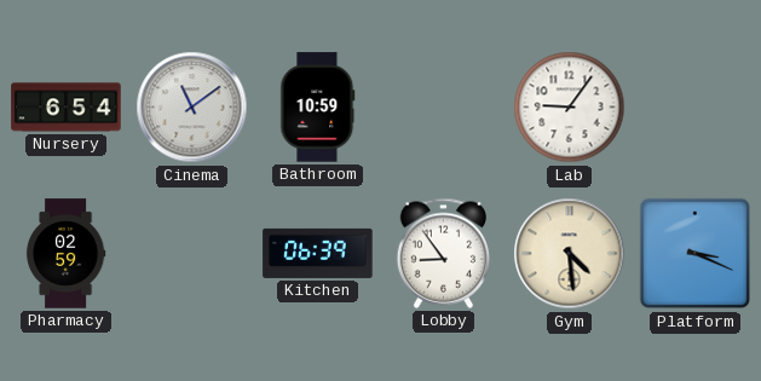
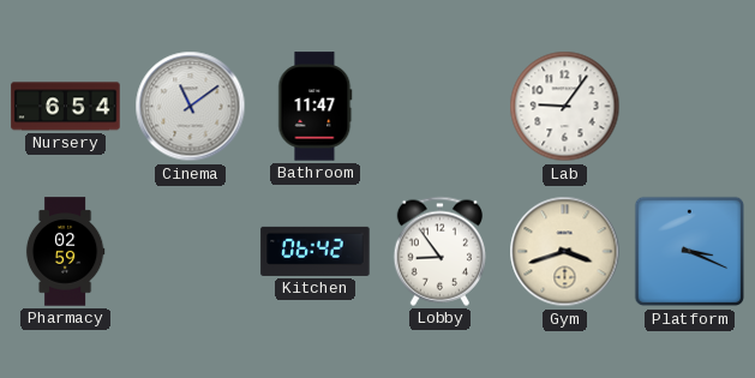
Bathroom: 10:59 -> 11:47
Kitchen: 06:39 -> 06:42
Gym: 4:29 -> 3:42
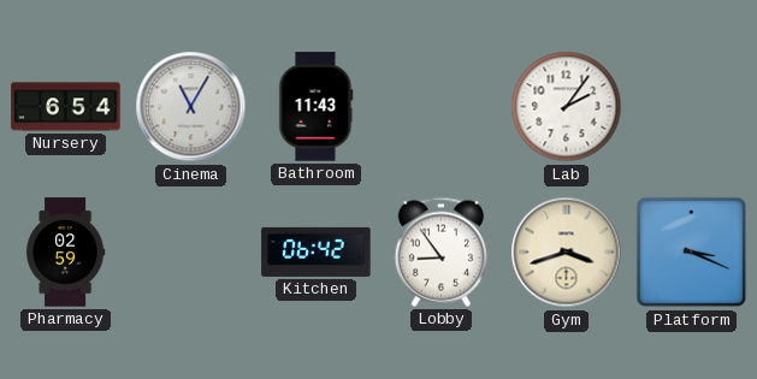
Cinema: 11:09 -> 11:05
Bathroom: 11:47 -> 11:43
Lab: 9:06 -> 2:06
